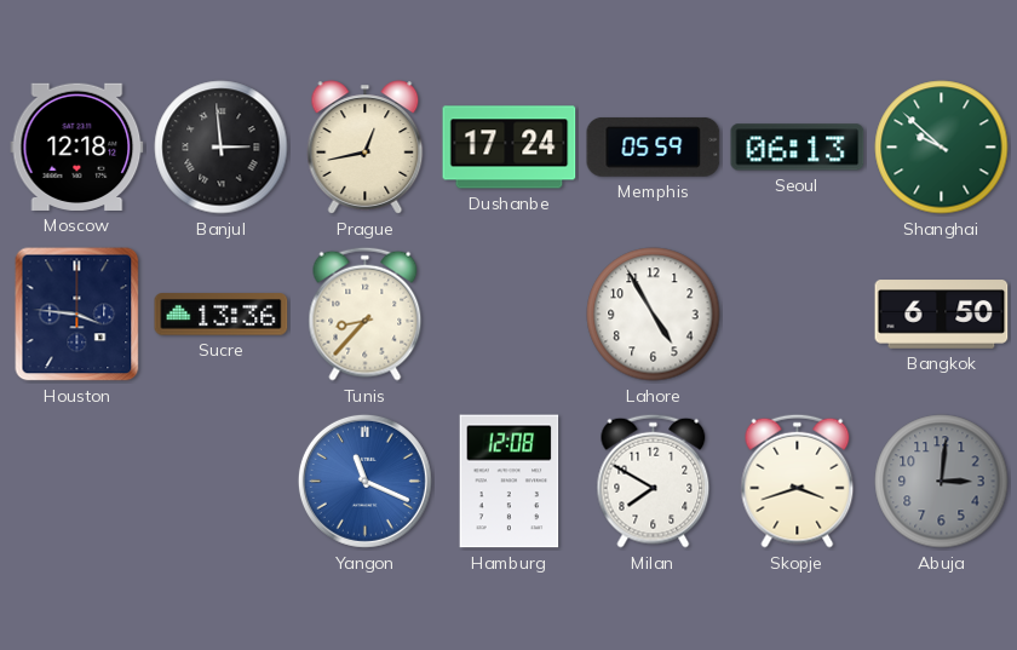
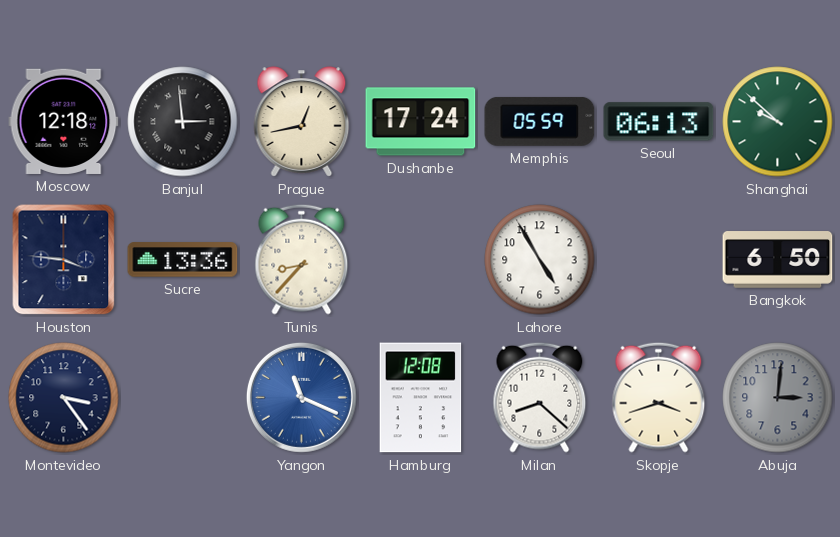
Montevideo: none -> 3:24
Milan: 7:50 -> 8:22
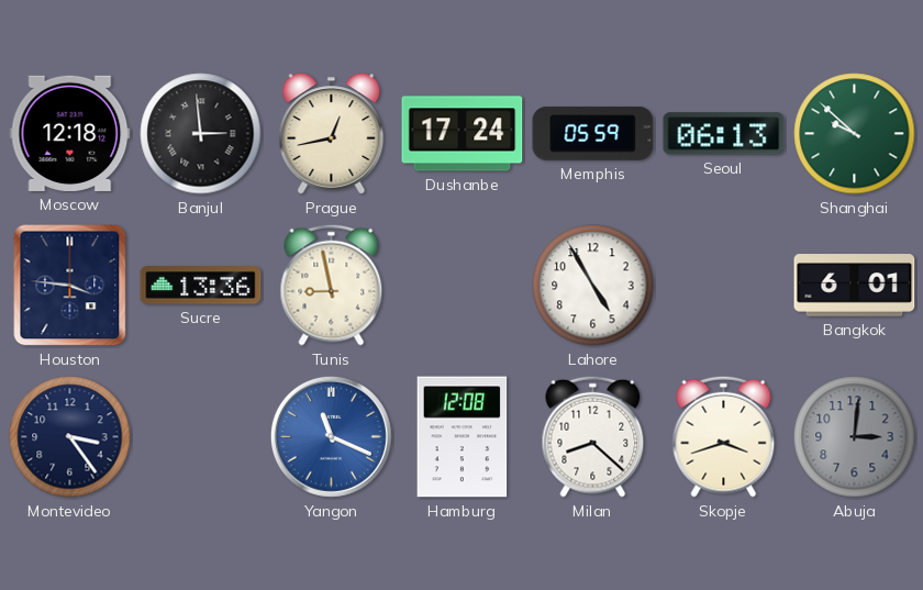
Tunis: 8:37 -> 8:58
Bangkok: 6:50 -> 6:01
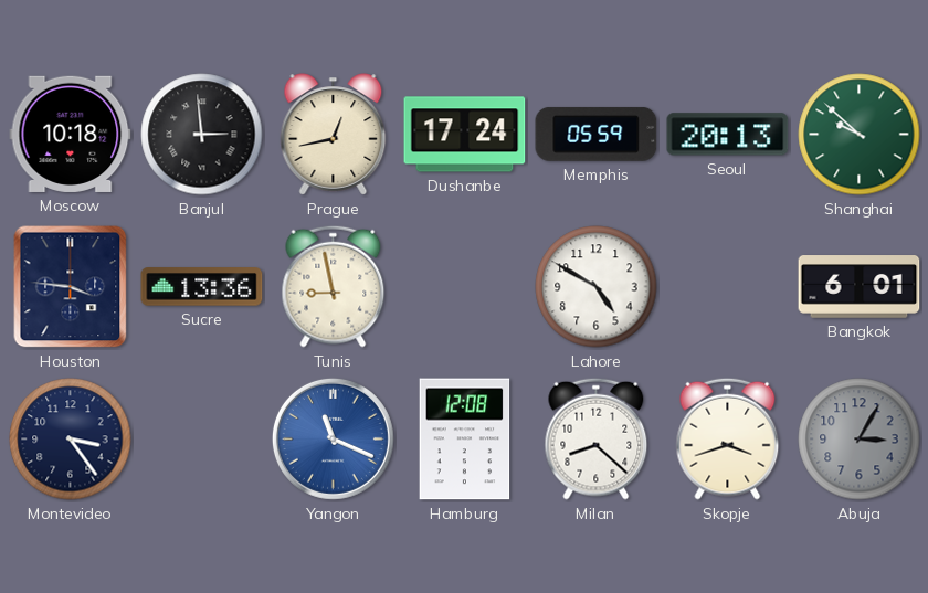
Moscow: 12:18 -> 10:18
Seoul: 06:13 -> 20:13
Lahore: 4:55 -> 4:50
Abuja: 3:01 -> 3:05
